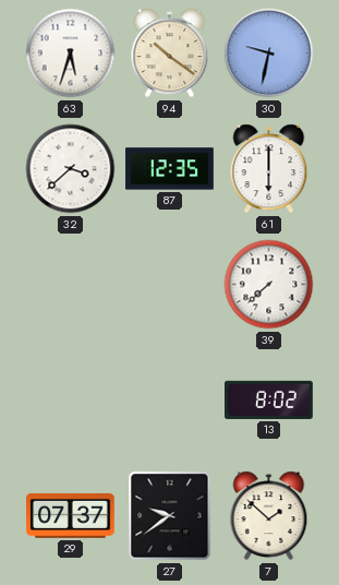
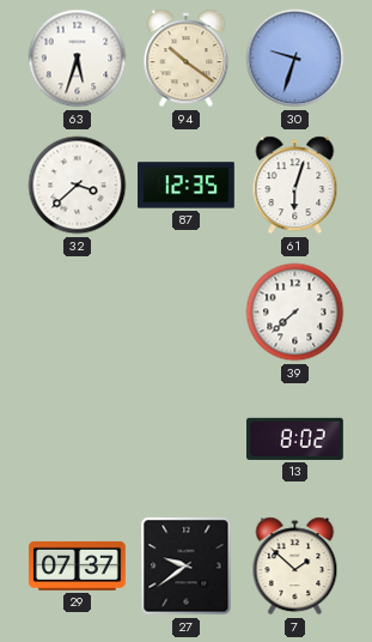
30: 9:32 -> 9:33
61: 6:00 -> 6:03
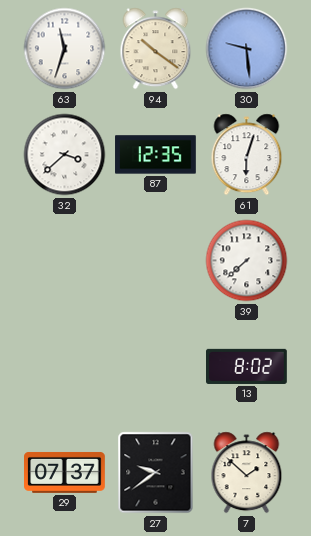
63: 5:33 -> 11:33
30: 9:33 -> 9:29
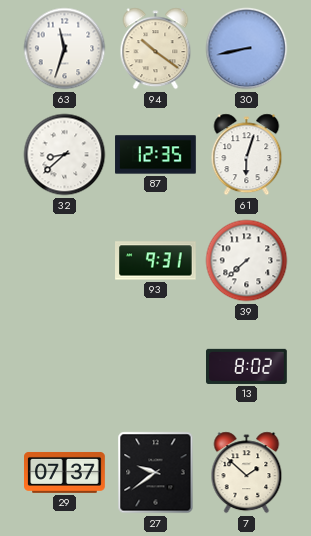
30: 9:29 -> 8:43
32: 3:38 -> 8:38
93: none -> 9:31
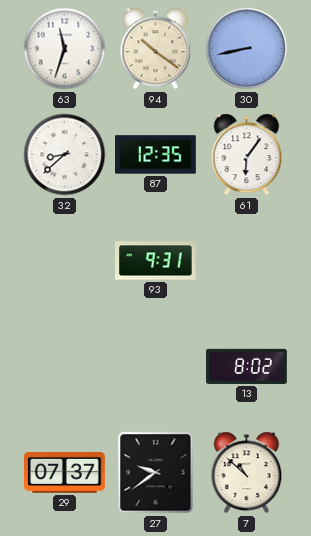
61: 6:03 -> 6:06
39: 7:38 -> none
7: 1:52 -> 10:52
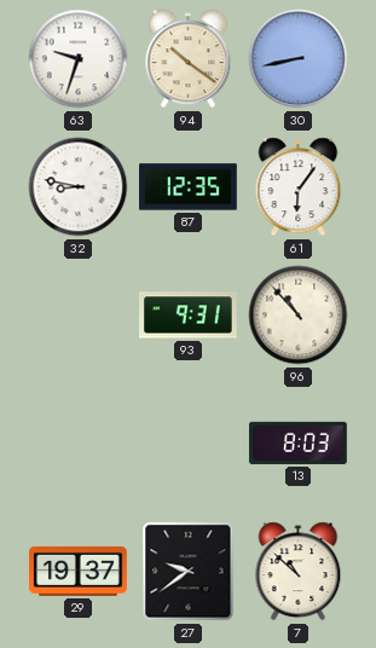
63: 11:33 -> 9:33
32: 8:38 -> 8:47
96: none -> 10:53
13: 8:02 -> 8:03
29: 07:37 -> 19:37
